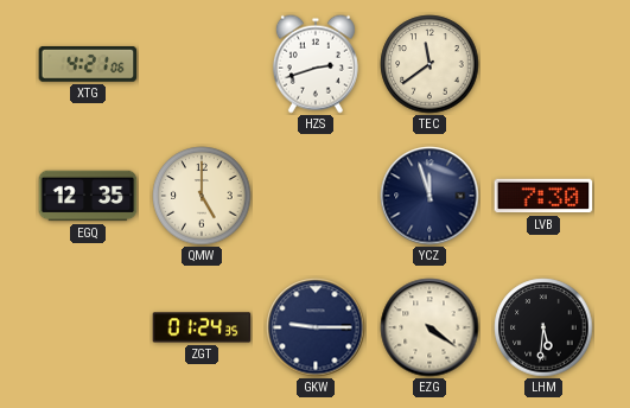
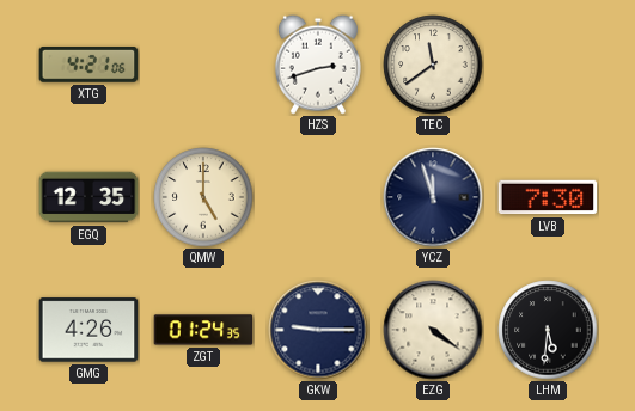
GMG: none -> 4:26
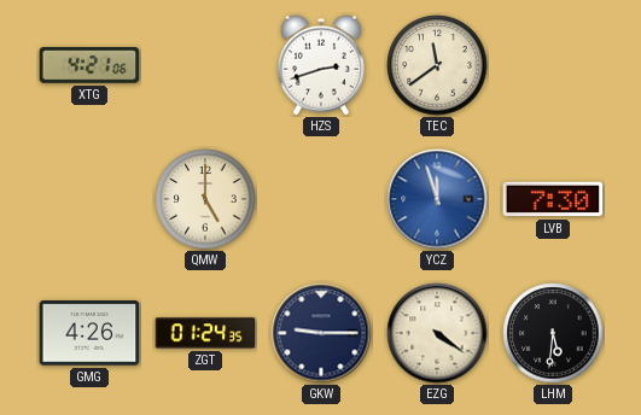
EGQ: 12:35 -> none
YCZ dial: navy -> blue
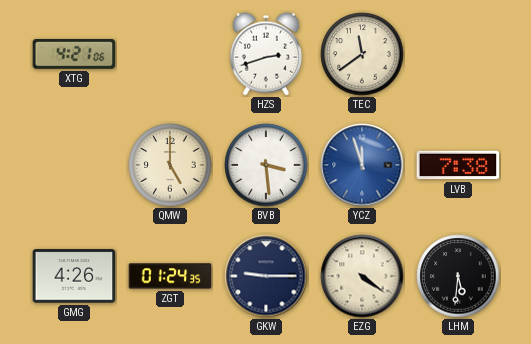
BVB: none -> 3:29
LVB: 7:30 -> 7:38
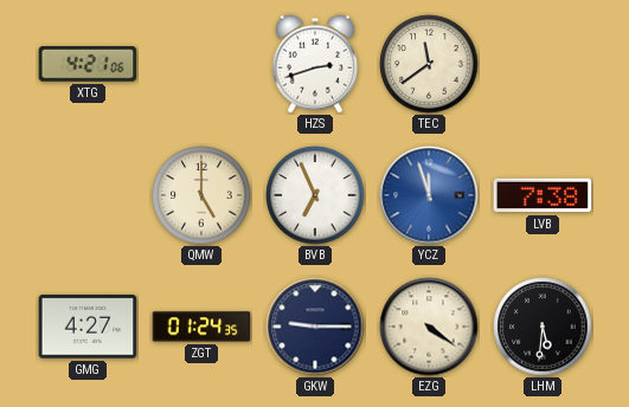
BVB: 3:29 -> 6:56
GMG: 4:26 -> 4:27
